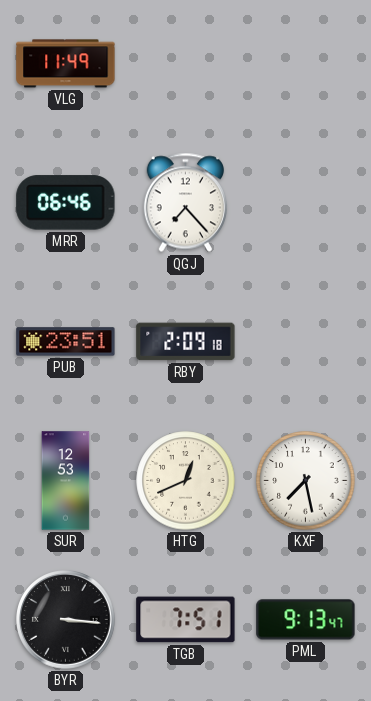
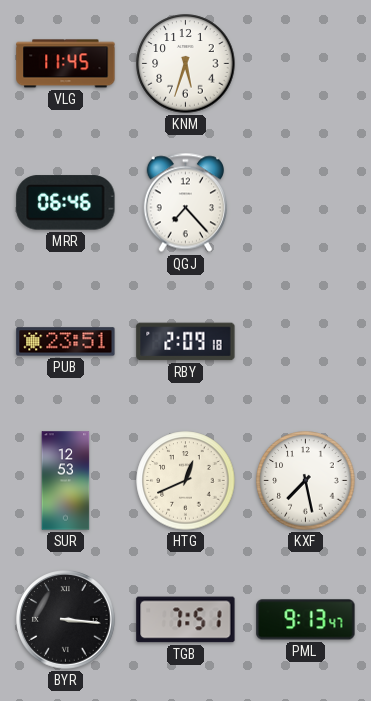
VLG: 11:49 -> 11:45
KNM: none -> 5:33
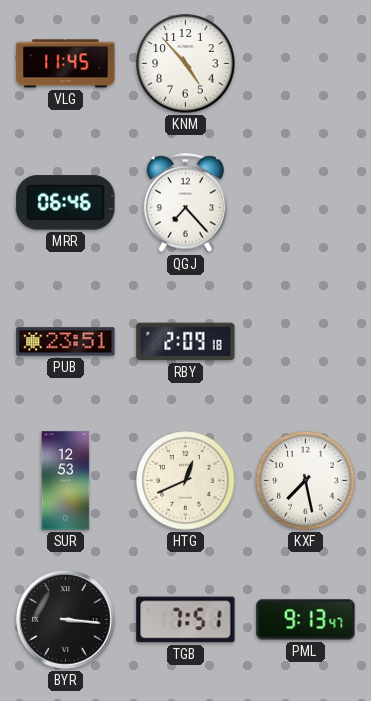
KNM: 5:33 -> 4:53
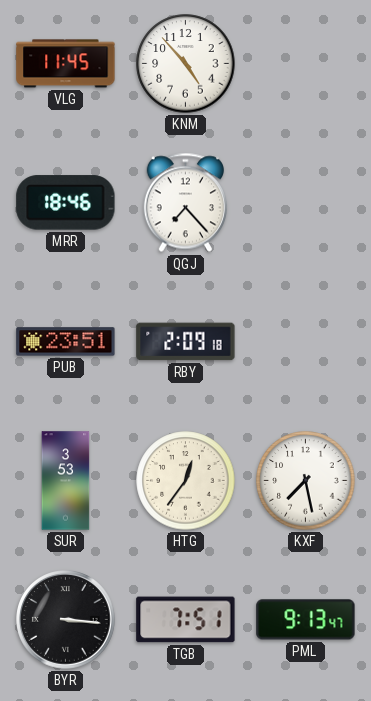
MRR: 06:46 -> 18:46
SUR: 12:53 -> 3:53
HTG: 12:41 -> 12:36
